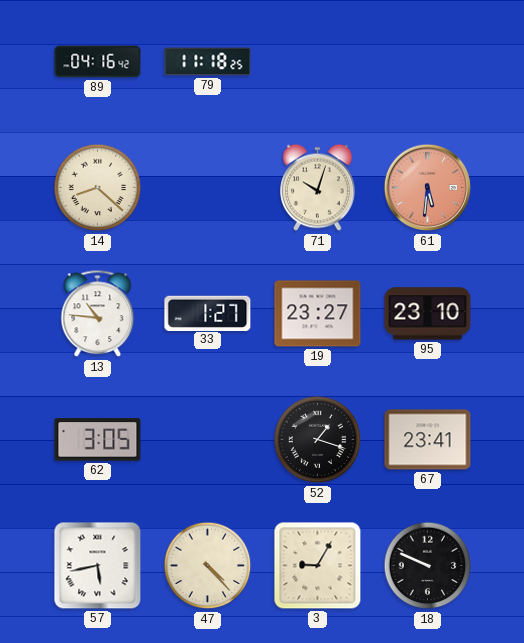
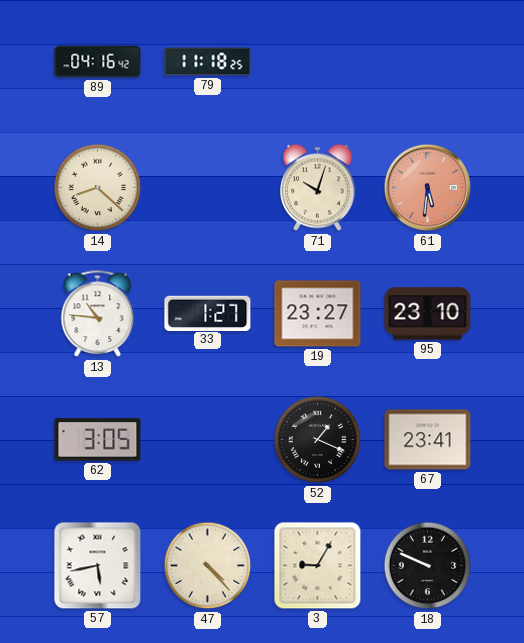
52: 1:18 -> 1:19
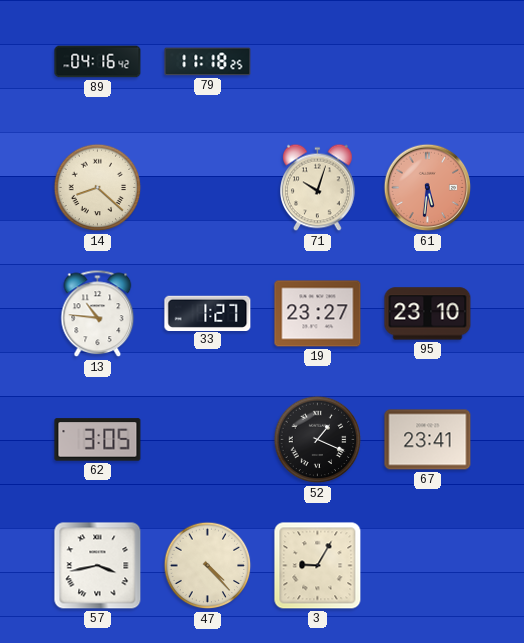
57: 5:43 -> 3:43
18: 9:49 -> none
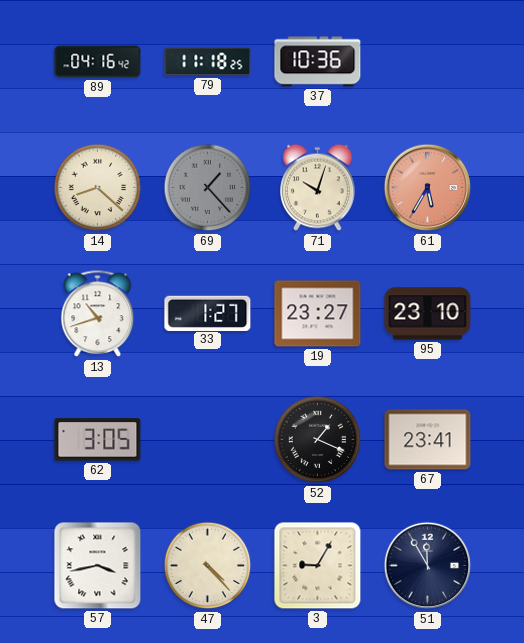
37: none -> 10:36
69: none -> 1:23
61: 5:31 -> 5:35
13: 10:46 -> 10:42
51: none -> 11:55
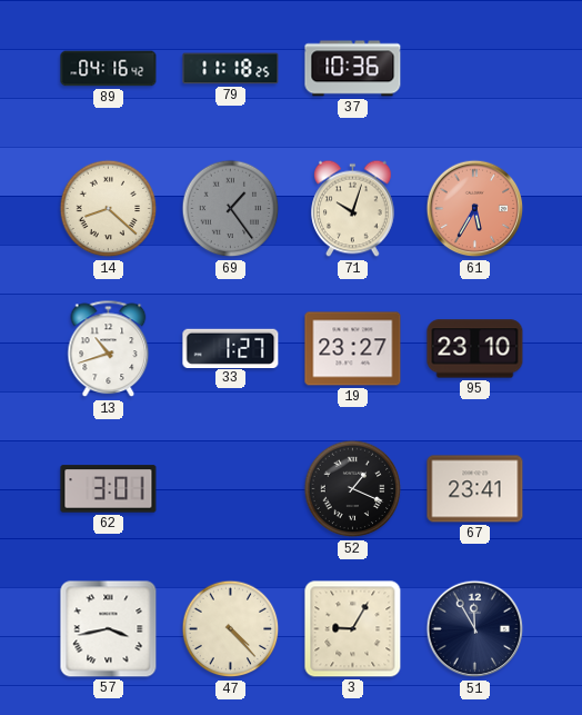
69: 1:23 -> 1:24
62: 3:05 -> 3:01
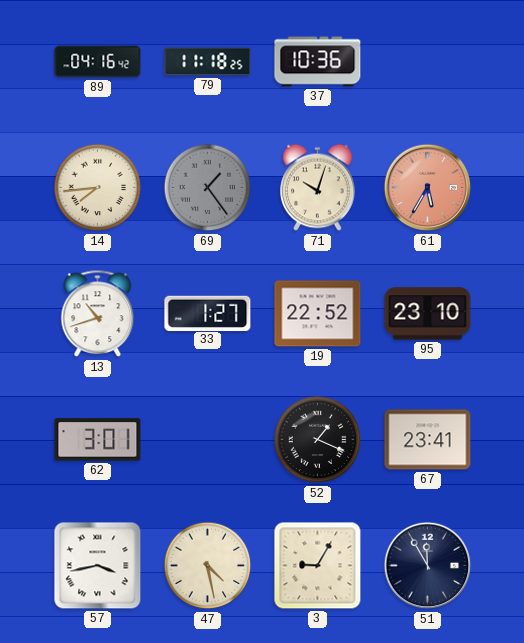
14: 8:22 -> 7:44
19: 23:27 -> 22:52
47: 4:23 -> 4:28
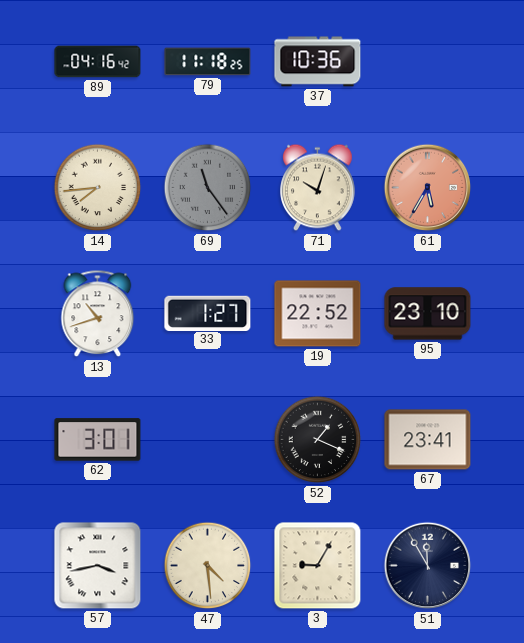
69: 1:24 -> 11:24
47: 4:28 -> 4:29
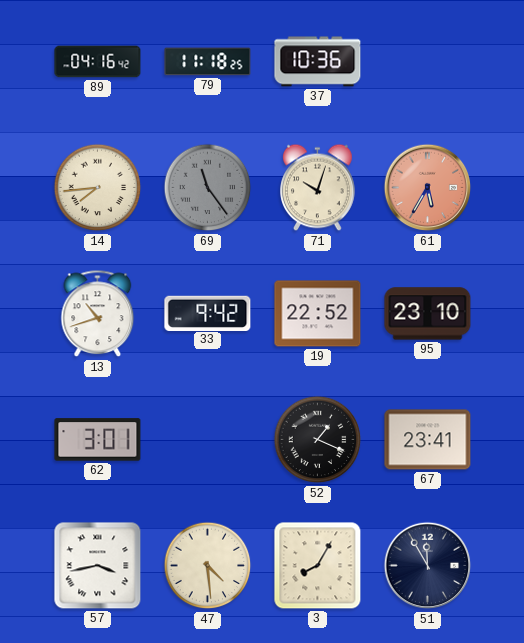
33: 1:27 -> 9:42
3: 9:05 -> 8:05
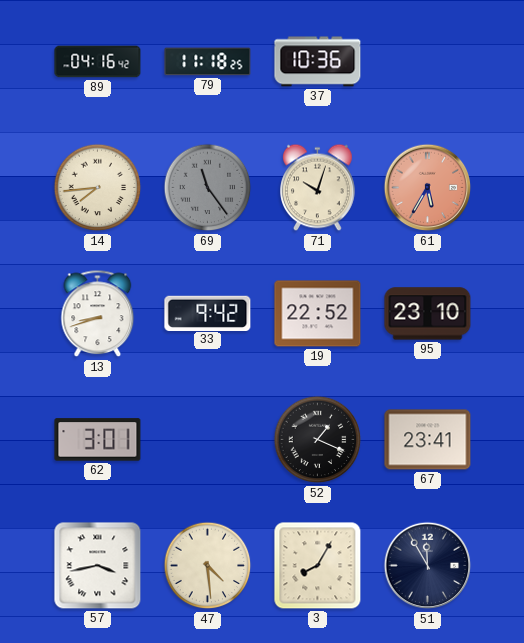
13: 10:42 -> 8:42
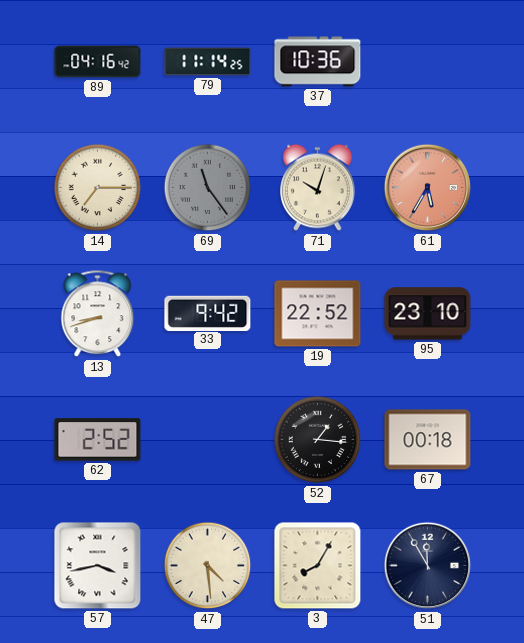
79: 11:18 -> 11:14
14: 7:44 -> 7:15
62: 3:01 -> 2:52
52: 1:19 -> 1:16
67: 23:41 -> 00:18
